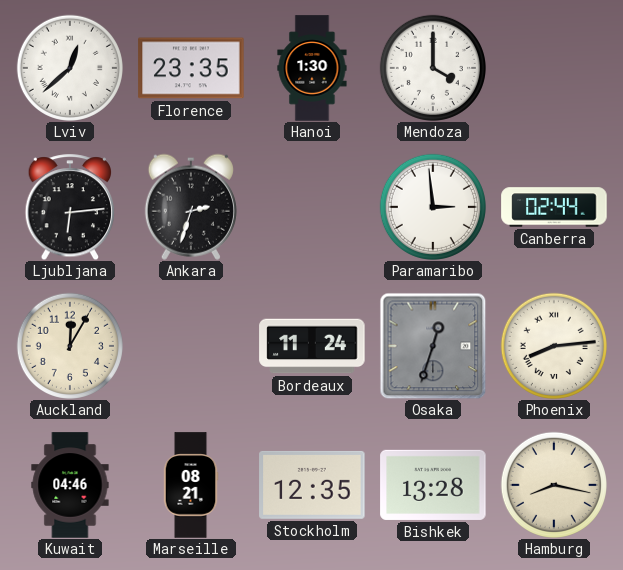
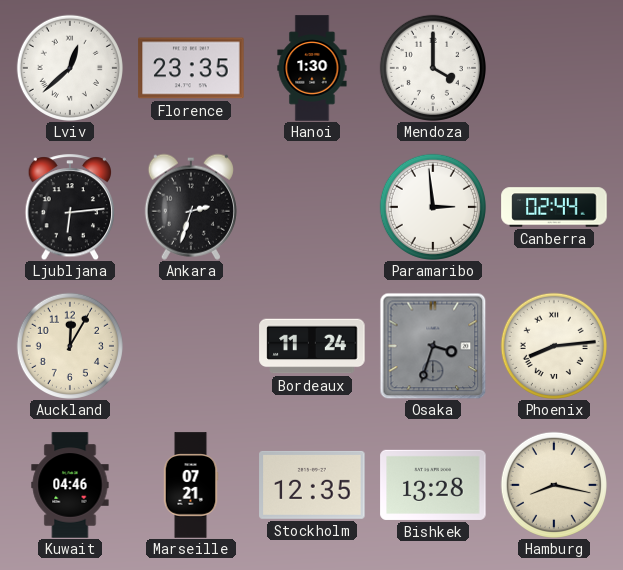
Osaka: 12:33 -> 3:33
Marseille: 08:21 -> 07:21
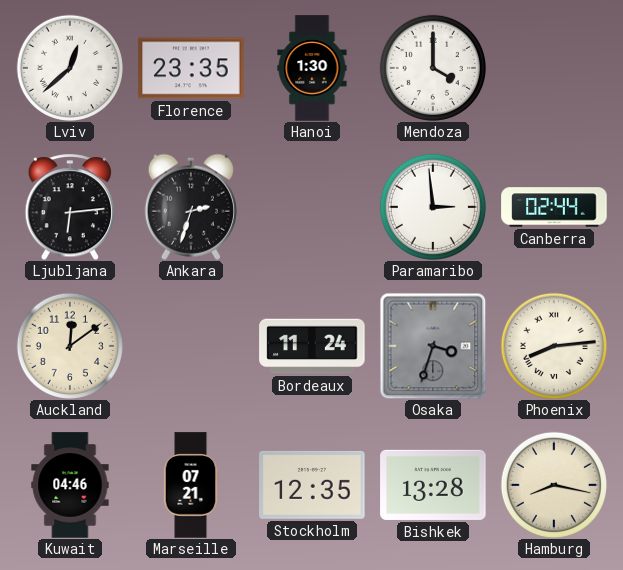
Auckland: 12:05 -> 12:09
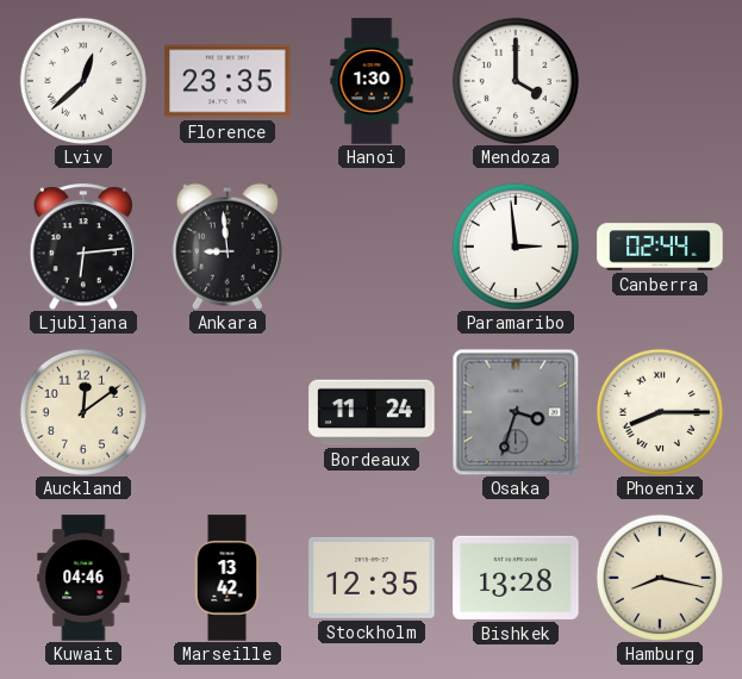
Ankara: 2:33 -> 8:59
Phoenix: 8:14 -> 8:15
Marseille: 07:21 -> 13:42
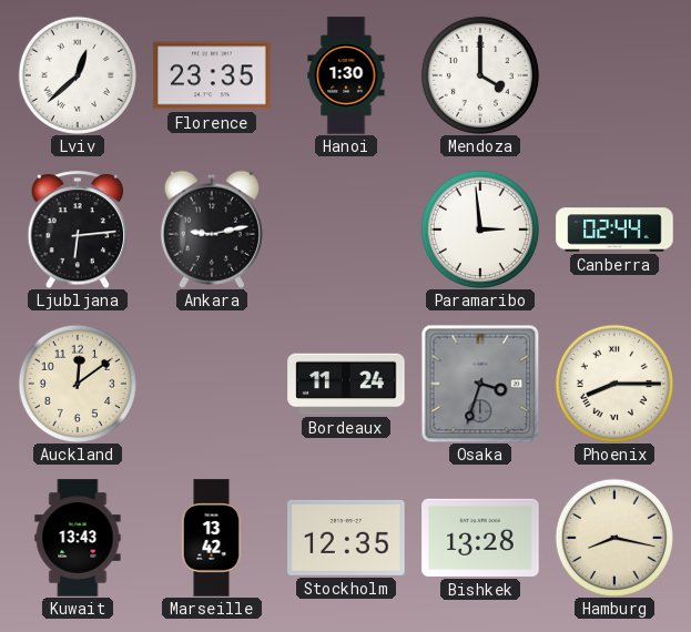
Ankara: 8:59 -> 9:13
Kuwait: 04:46 -> 13:43
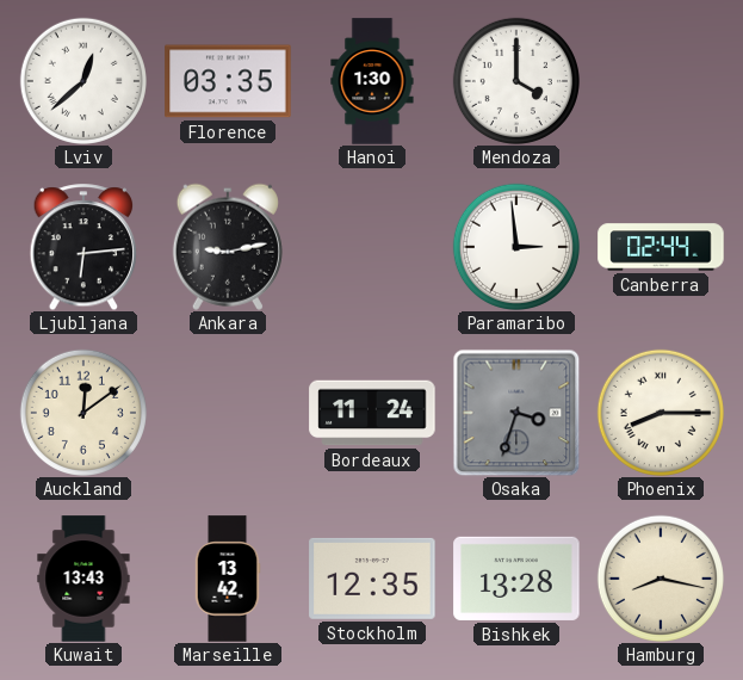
Florence: 23:35 -> 03:35
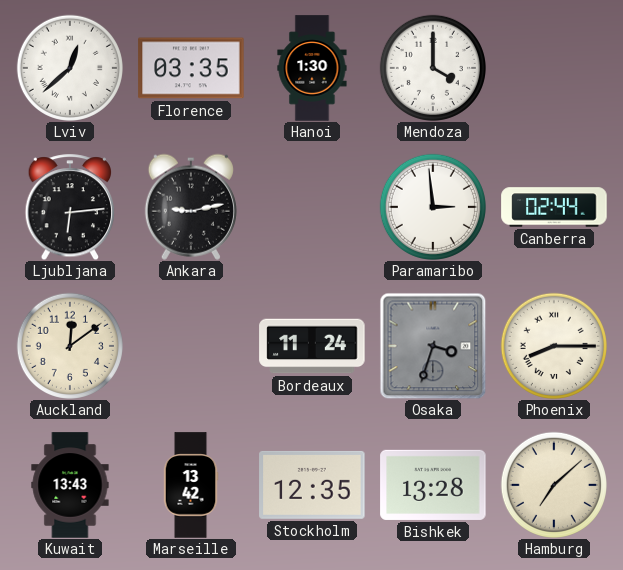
Hamburg: 8:17 -> 7:08
